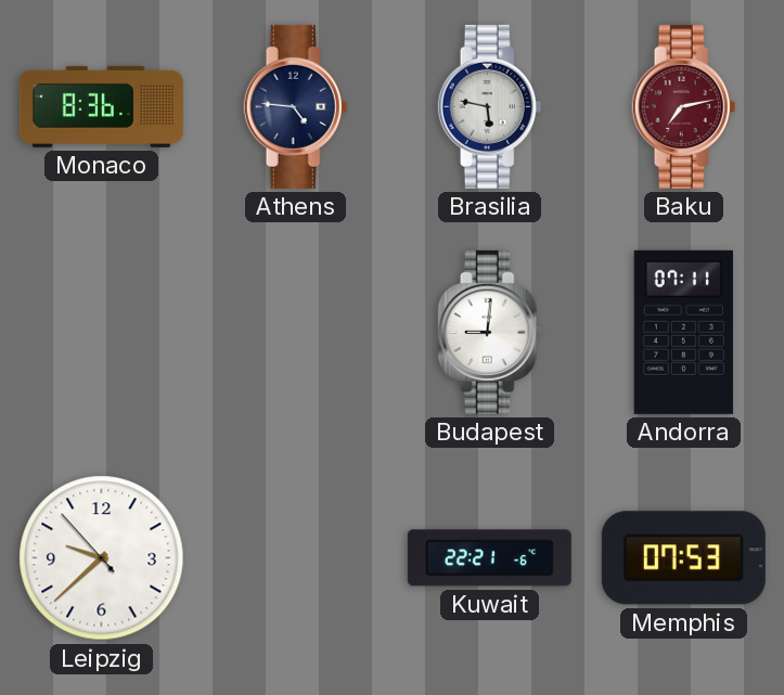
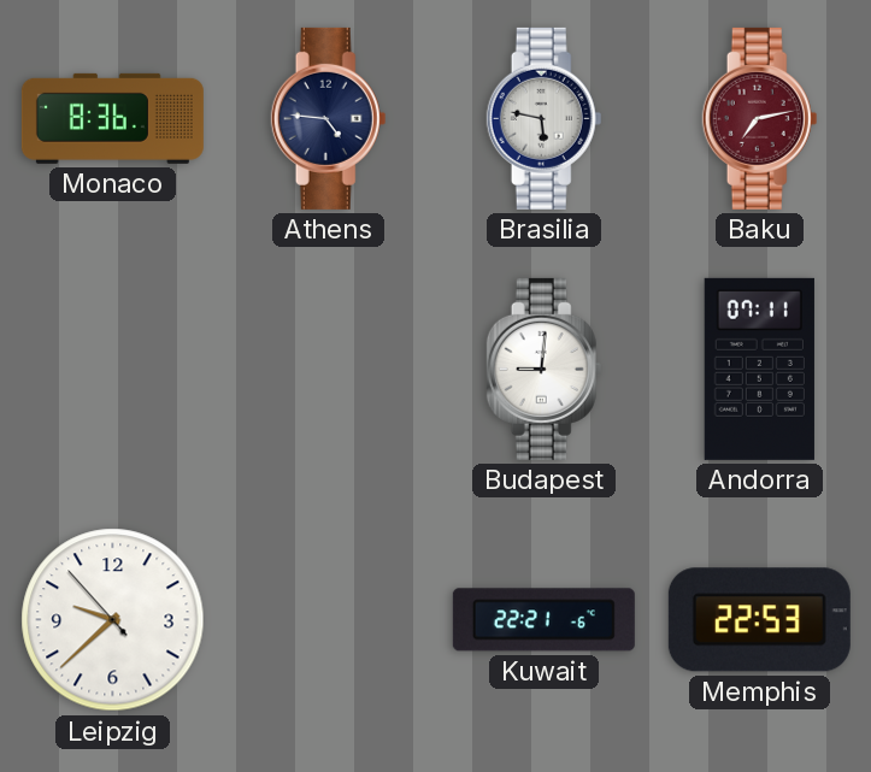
Memphis: 07:53 -> 22:53
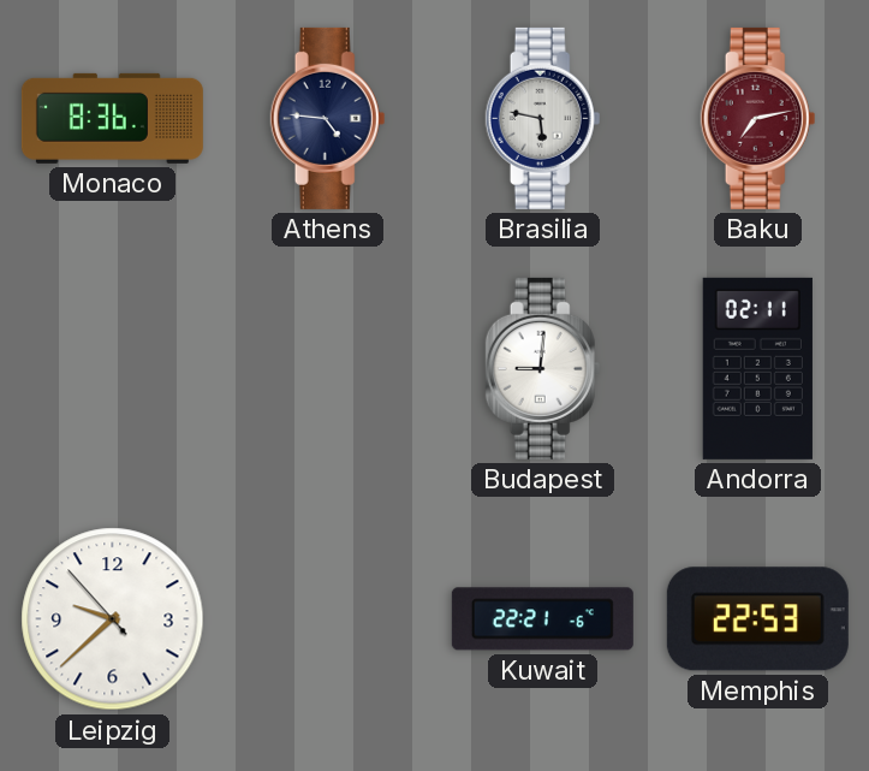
Andorra: 07:11 -> 02:11
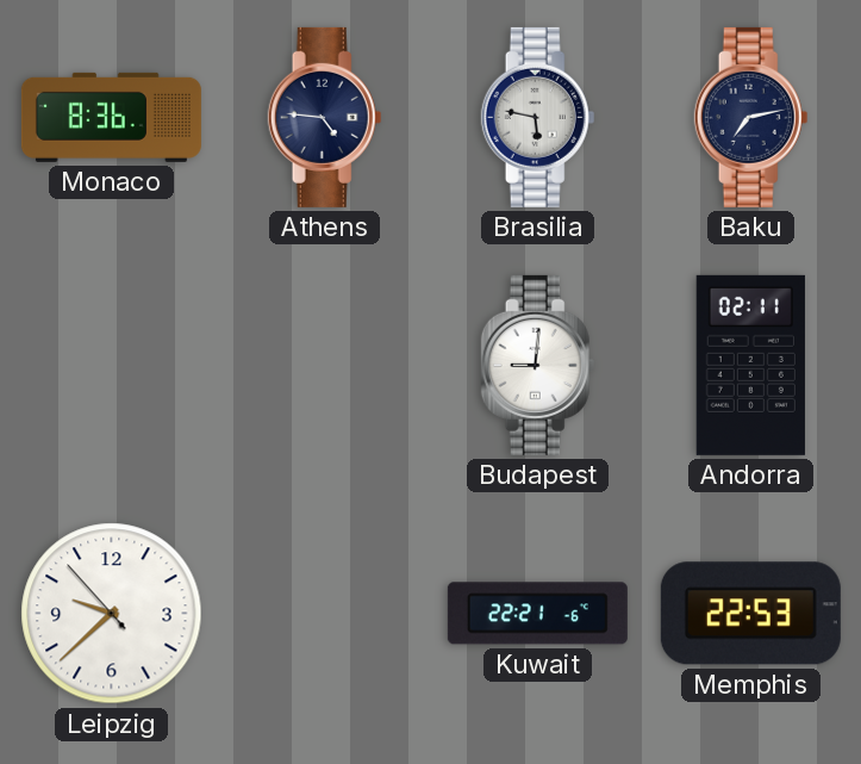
Baku dial: burgundy -> navy
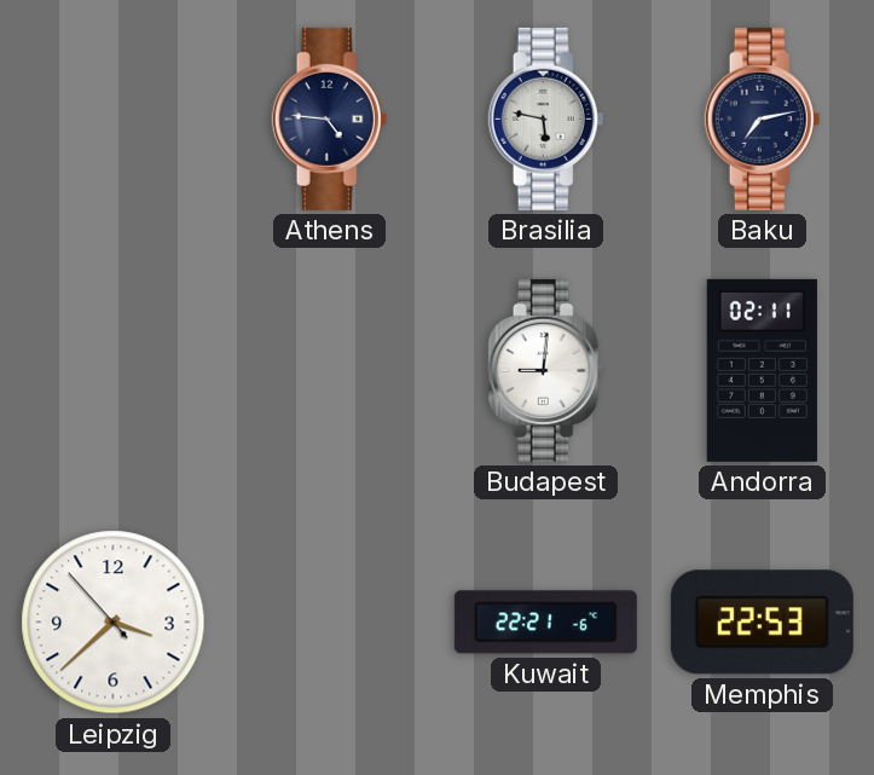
Monaco: 8:36 -> none
Leipzig: 9:37 -> 3:37
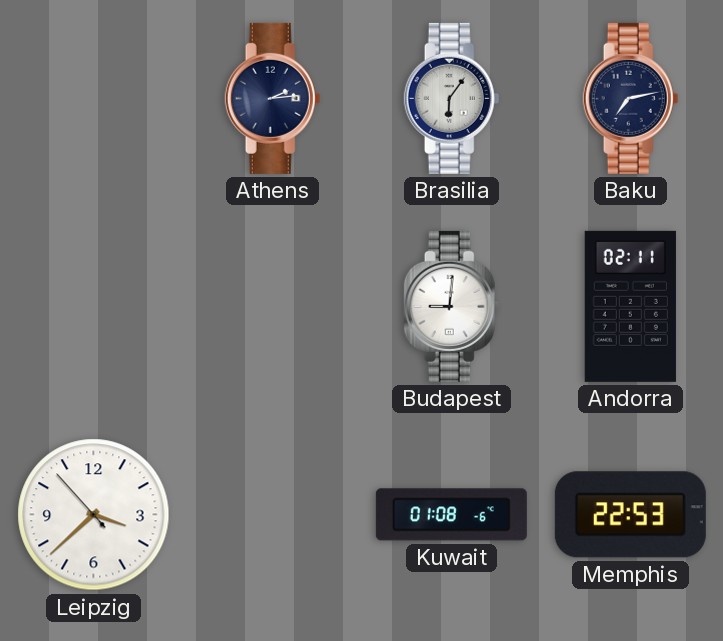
Athens: 4:46 -> 2:14
Brasilia: 5:47 -> 6:06
Kuwait: 22:21 -> 01:08
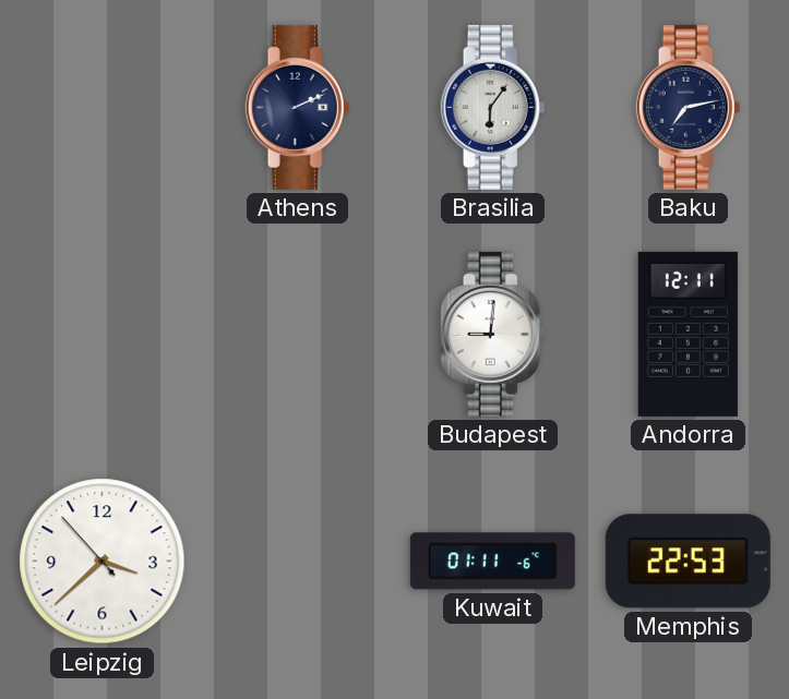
Athens: 2:14 -> 2:11
Andorra: 02:11 -> 12:11
Kuwait: 01:08 -> 01:11
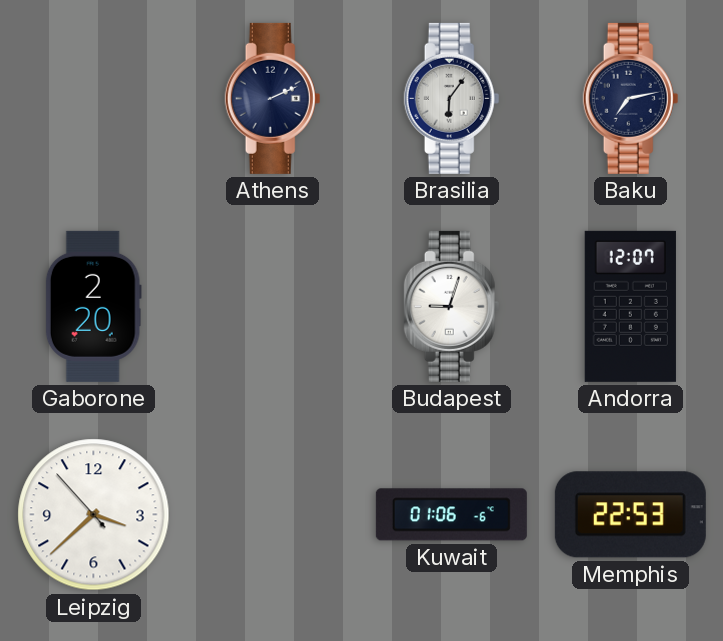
Gaborone: none -> 2:20
Budapest: 9:01 -> 9:03
Andorra: 12:11 -> 12:07
Kuwait: 01:11 -> 01:06
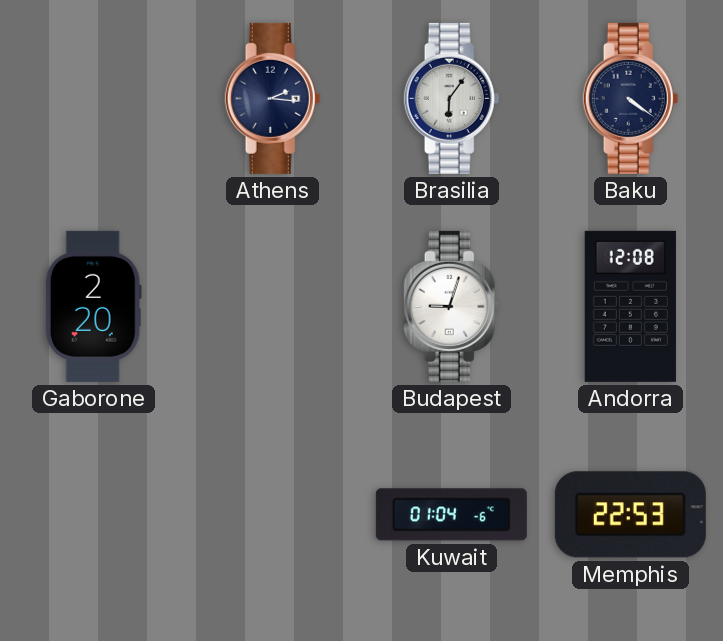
Athens: 2:11 -> 2:16
Baku: 7:13 -> 4:21
Andorra: 12:07 -> 12:08
Leipzig: 3:37 -> none
Kuwait: 01:06 -> 01:04
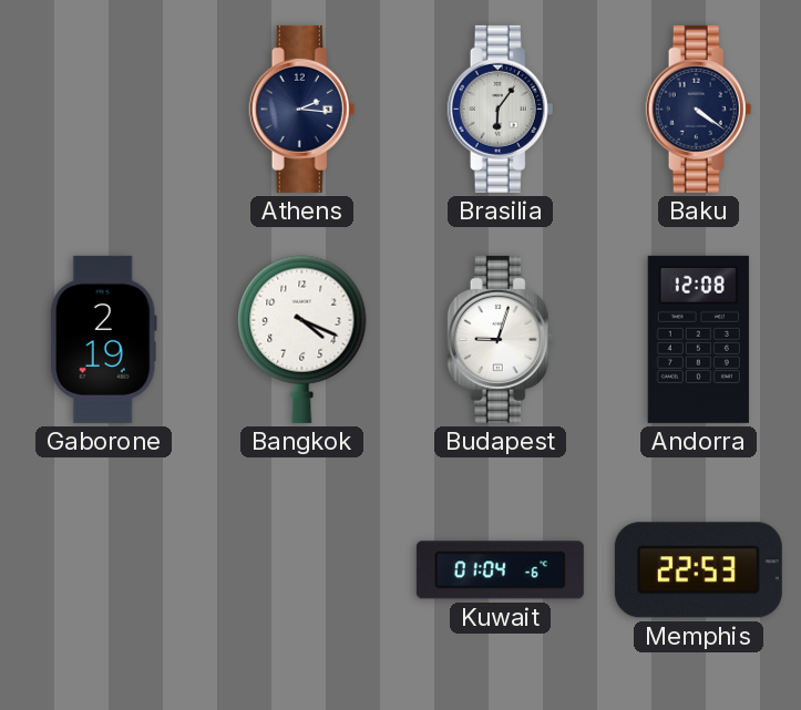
Gaborone: 2:20 -> 2:19
Bangkok: none -> 4:19
